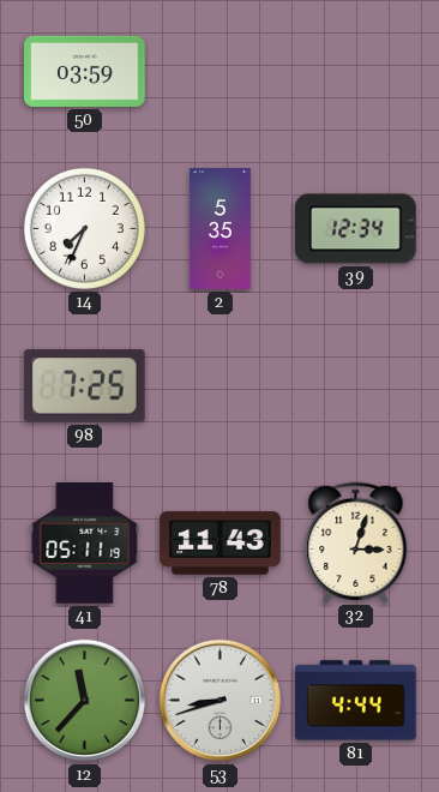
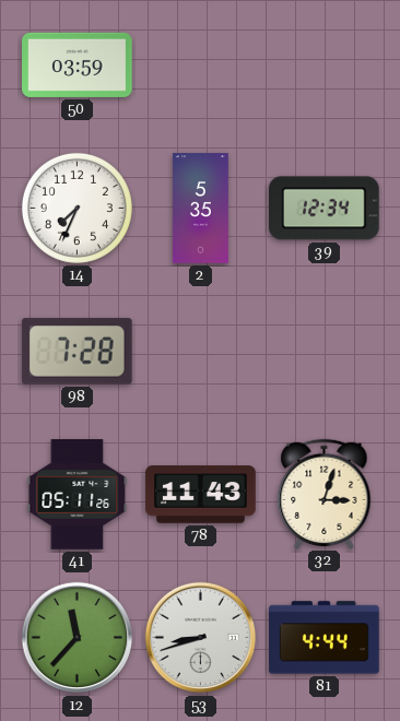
98: 7:25 -> 7:28
41: 05:11:19 -> 05:11:26
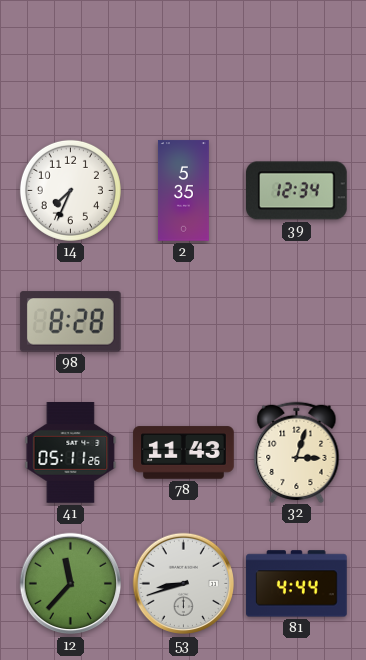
50: 03:59 -> none
98: 7:28 -> 8:28
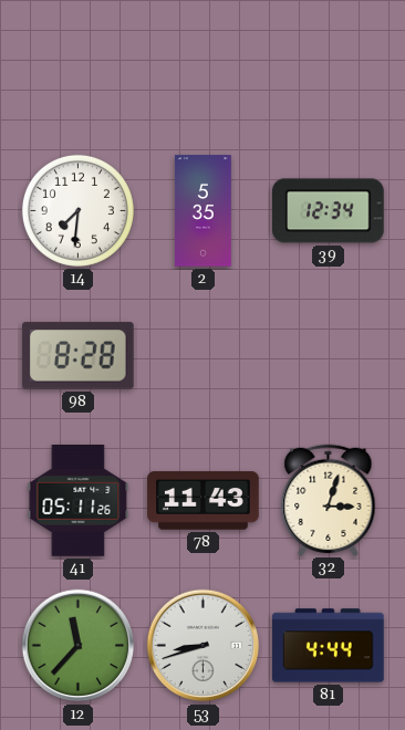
14: 7:34 -> 7:31
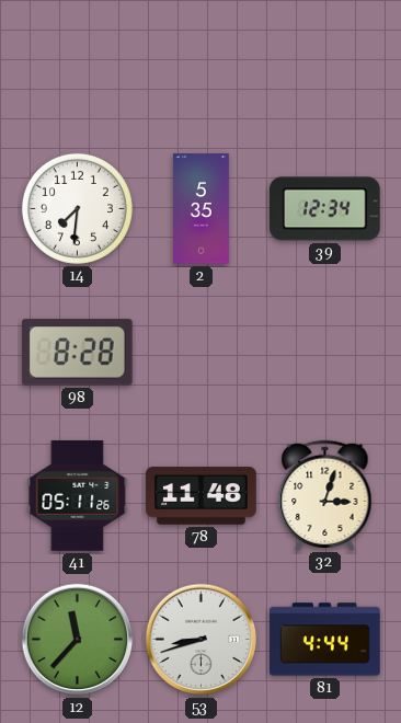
78: 11:43 -> 11:48
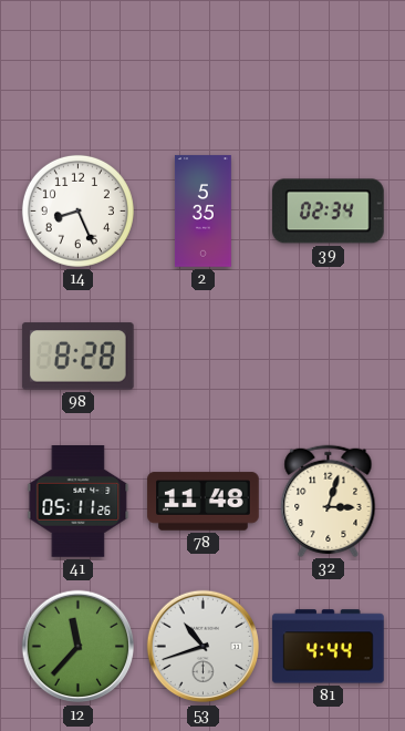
14: 7:31 -> 8:26
39: 12:34 -> 02:34
53: 8:42 -> 10:42
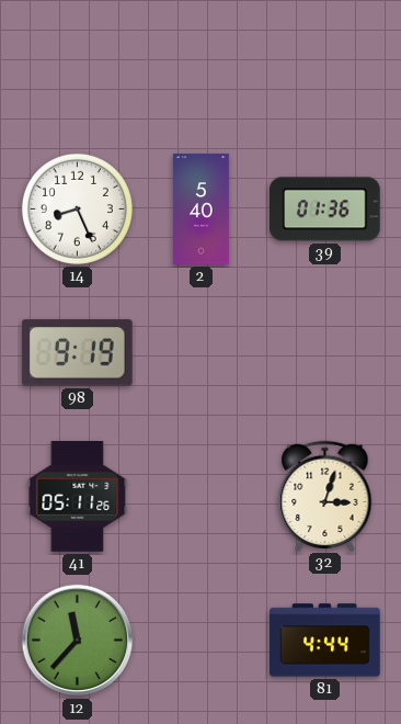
2: 5:35 -> 5:40
39: 02:34 -> 01:36
98: 8:28 -> 9:19
78: 11:48 -> none
53: 10:42 -> none
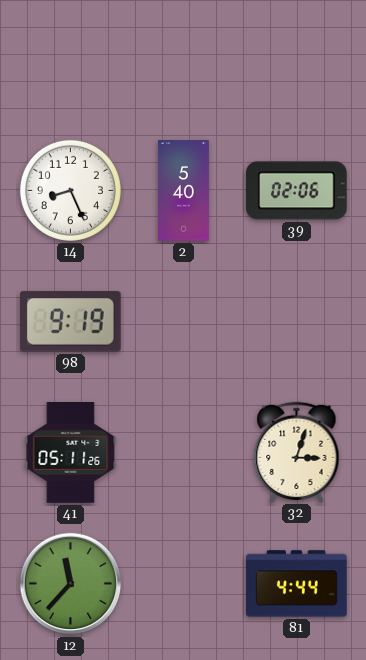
39: 01:36 -> 02:06
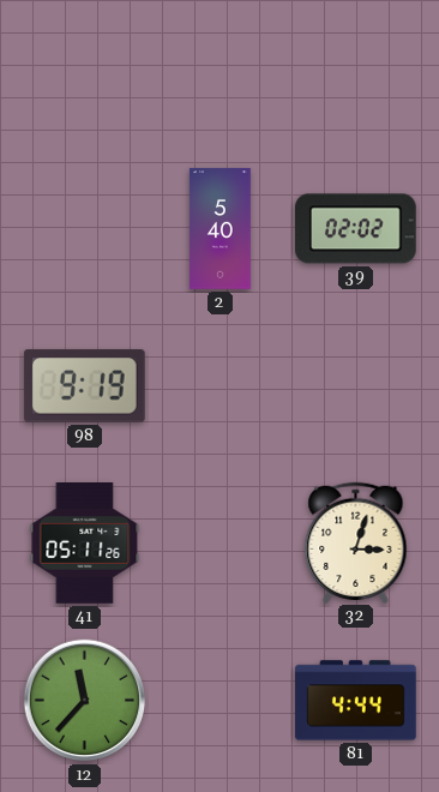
14: 8:26 -> none
39: 02:06 -> 02:02
